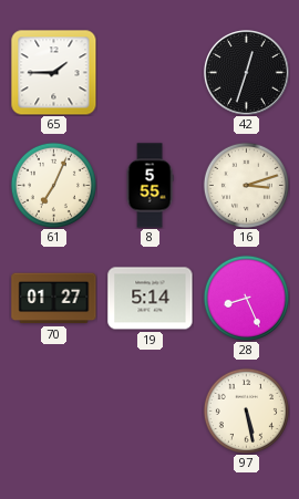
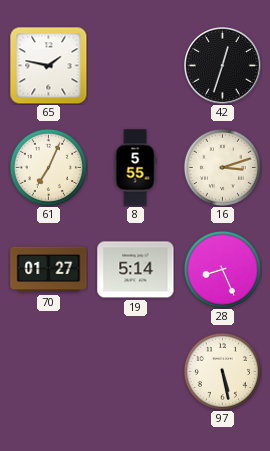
65: 1:45 -> 1:47
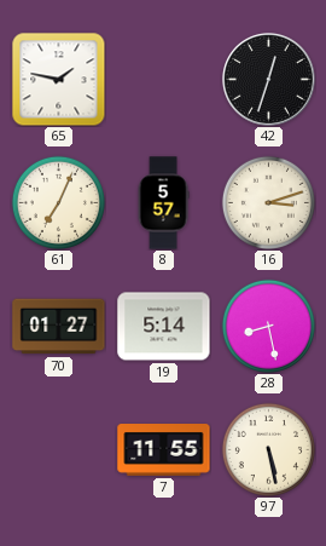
8: 5:55 -> 5:57
28: 8:26 -> 8:28
7: none -> 11:55
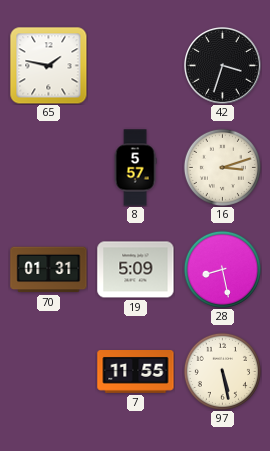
42: 12:33 -> 3:33
61: 7:04 -> none
70: 01:27 -> 01:31
19: 5:14 -> 5:09
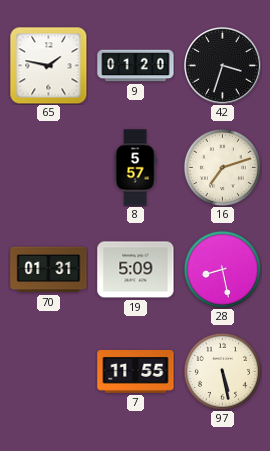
9: none -> 01:20
16: 3:12 -> 7:12
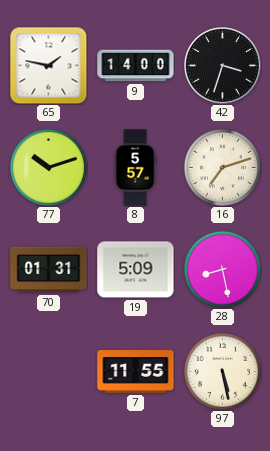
9: 01:20 -> 14:00
77: none -> 10:12
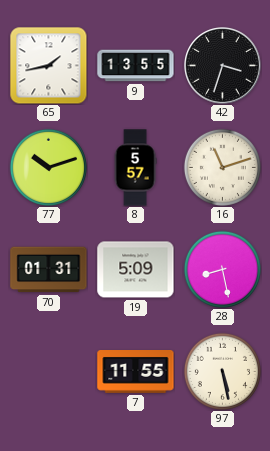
65: 1:47 -> 1:43
9: 14:00 -> 13:55
16: 7:12 -> 11:12
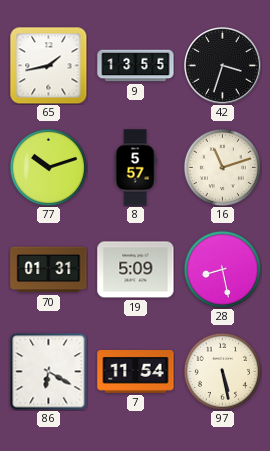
86: none -> 6:20
7: 11:55 -> 11:54
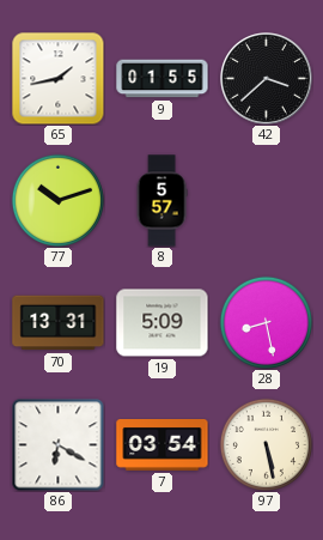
9: 13:55 -> 01:55
42: 3:33 -> 3:38
16: 11:12 -> none
70: 01:31 -> 13:31
7: 11:54 -> 03:54
